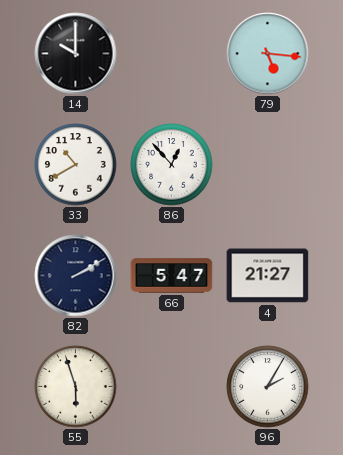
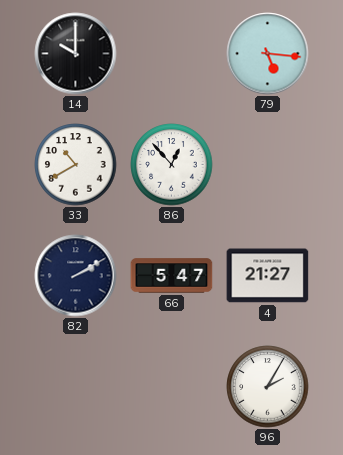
55: 5:57 -> none
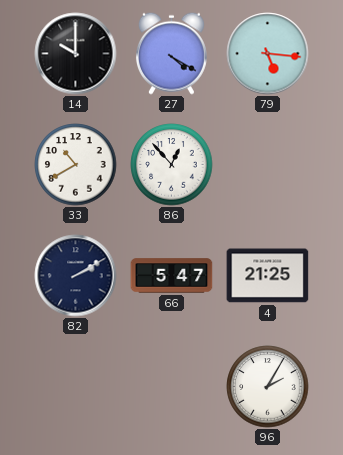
27: none -> 4:20
4: 21:27 -> 21:25
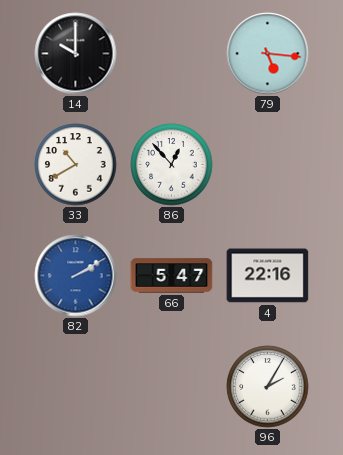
27: 4:20 -> none
82 dial: navy -> blue
4: 21:25 -> 22:16
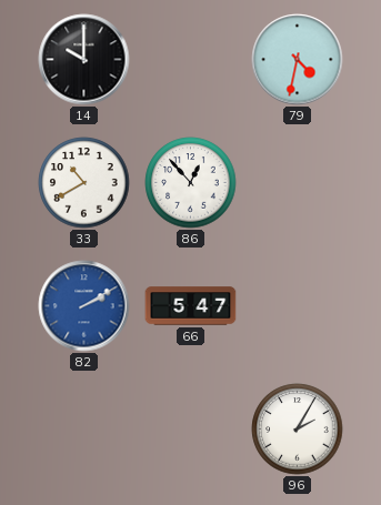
79: 5:16 -> 4:32
4: 22:16 -> none
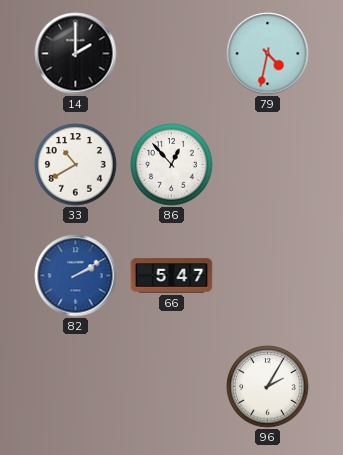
14: 10:00 -> 2:00
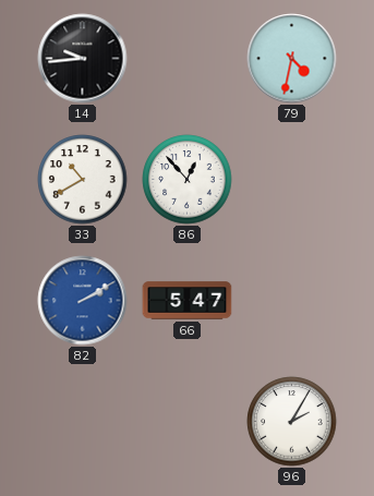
14: 2:00 -> 9:44
